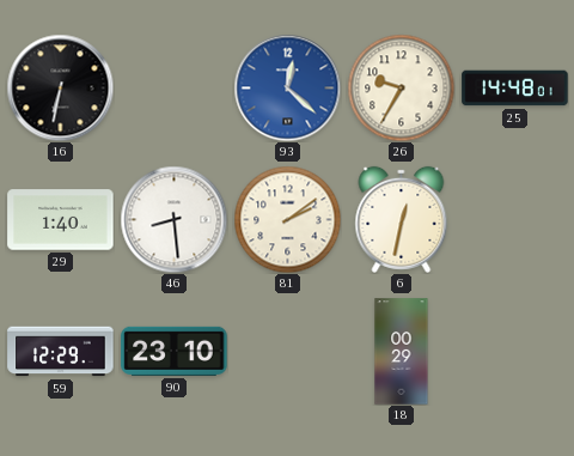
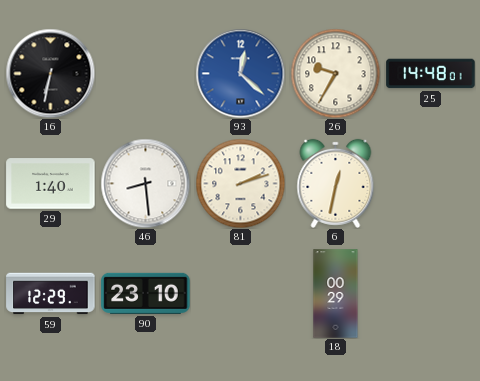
81: 2:09 -> 2:12
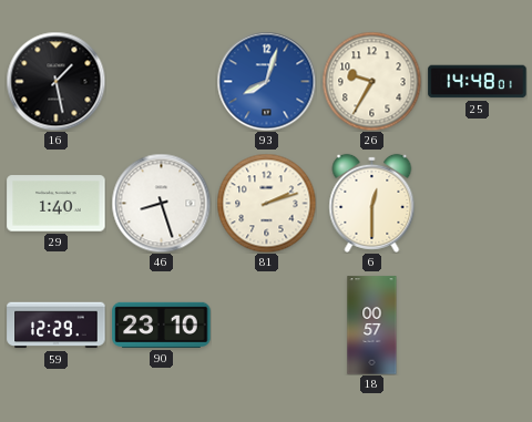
16: 6:32 -> 1:28
93: 12:22 -> 8:03
46: 8:29 -> 8:27
6: 12:32 -> 12:30
18: 00:29 -> 00:57
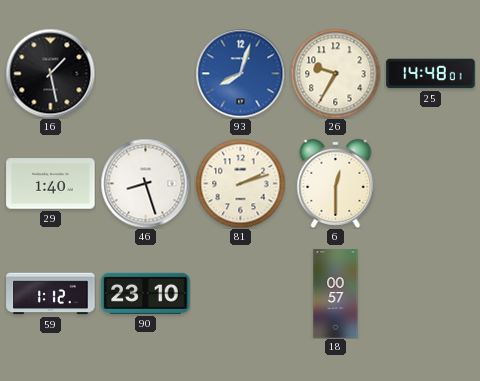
59: 12:29 -> 1:12
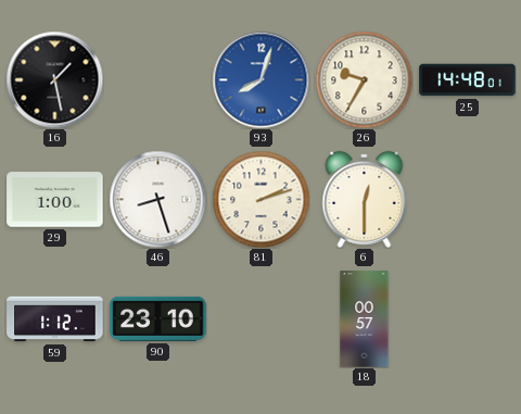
29: 1:40 -> 1:00
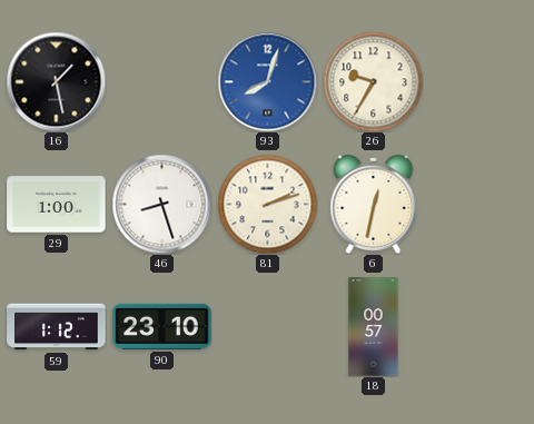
25: 14:48 -> none
6: 12:30 -> 12:32
